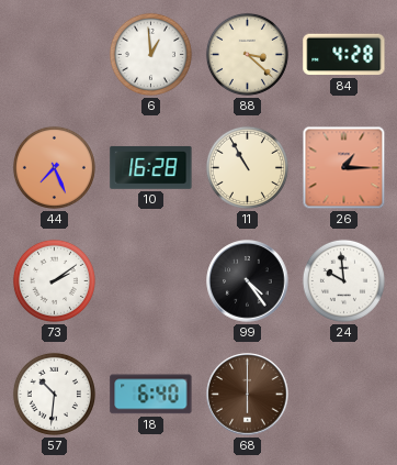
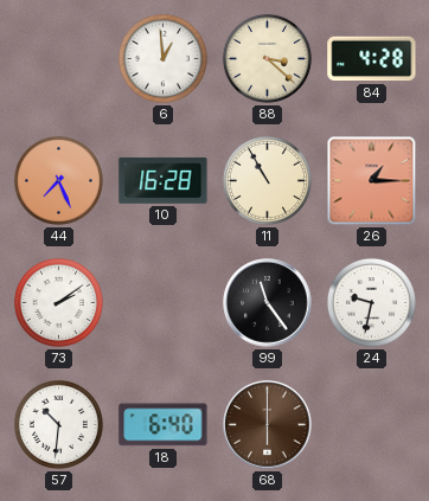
99: 4:24 -> 11:24
24: 9:59 -> 9:32
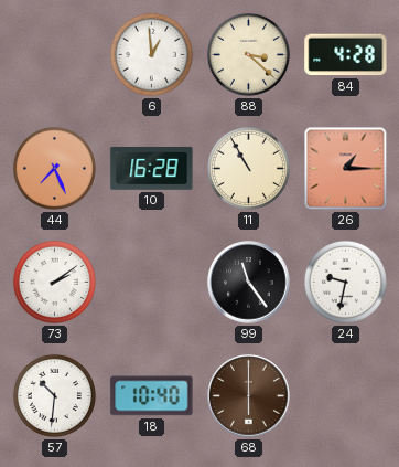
18: 6:40 -> 10:40
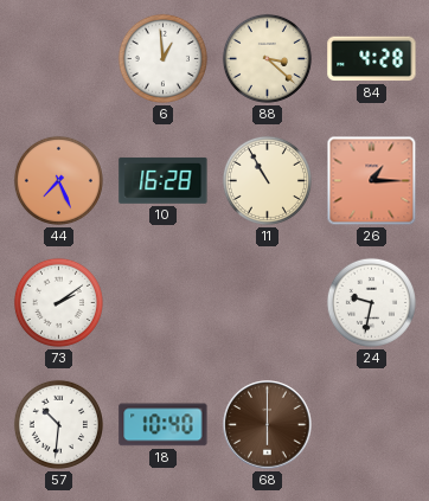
99: 11:24 -> none
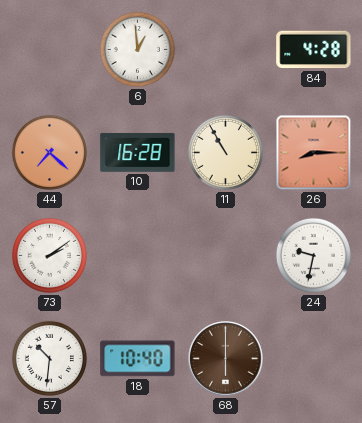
88: 3:22 -> none
44: 7:26 -> 7:22
26: 1:15 -> 8:15
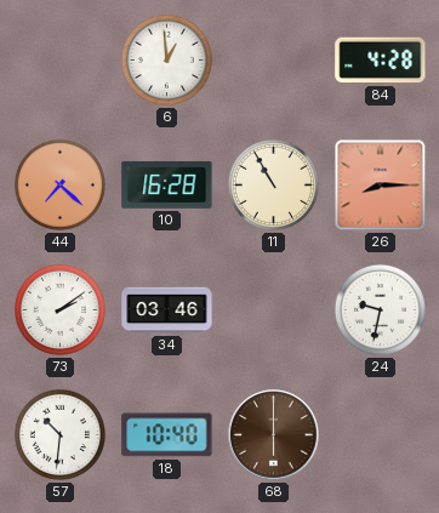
34: none -> 03:46
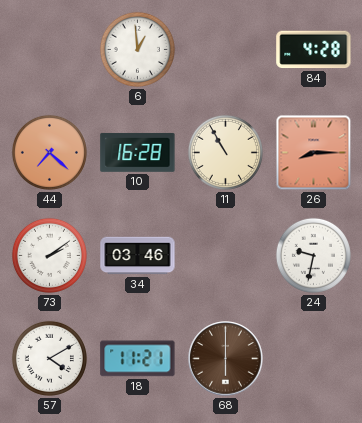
57: 10:31 -> 4:10
18: 10:40 -> 11:21
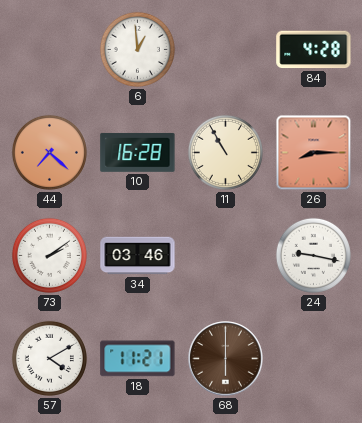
24: 9:32 -> 9:17
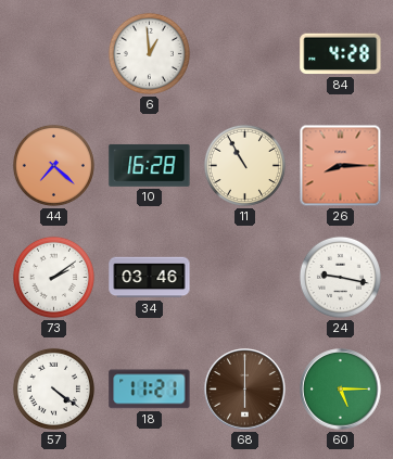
57: 4:10 -> 4:21
60: none -> 5:15
